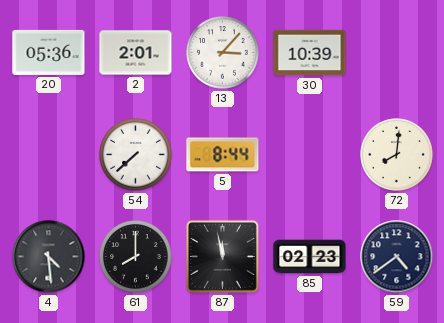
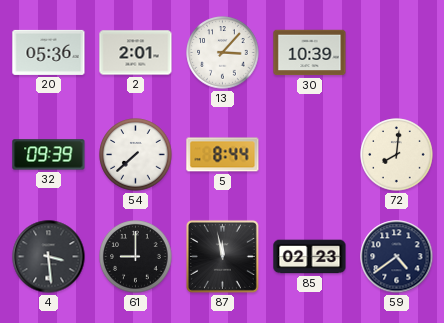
32: none -> 09:39
4: 4:29 -> 3:29
61: 8:00 -> 9:00
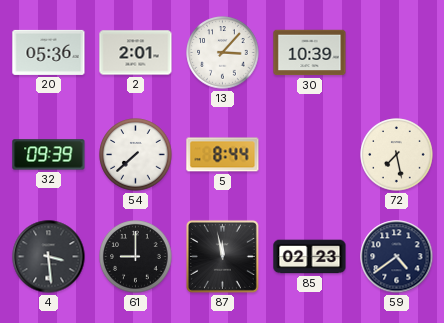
72: 8:01 -> 7:28
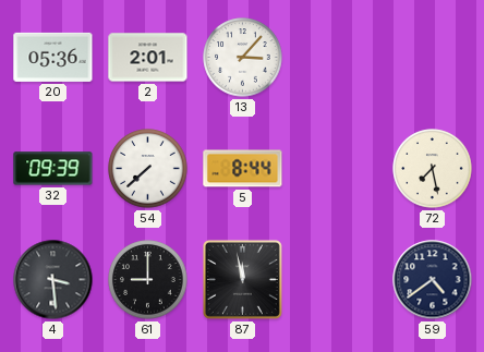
30: 10:39 -> none
85: 02:23 -> none
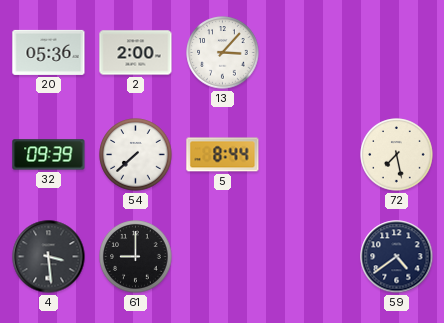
2: 2:01 -> 2:00
87: 11:58 -> none
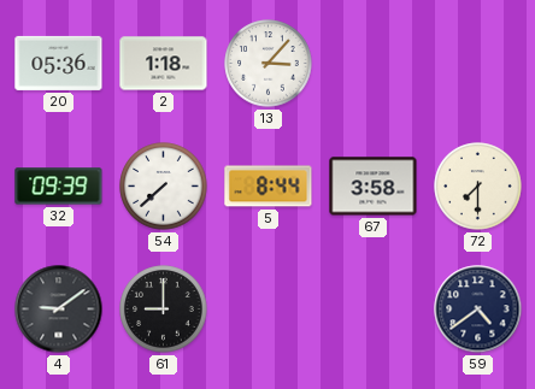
2: 2:00 -> 1:18
67: none -> 3:58
72: 7:28 -> 7:30
4: 3:29 -> 9:09
